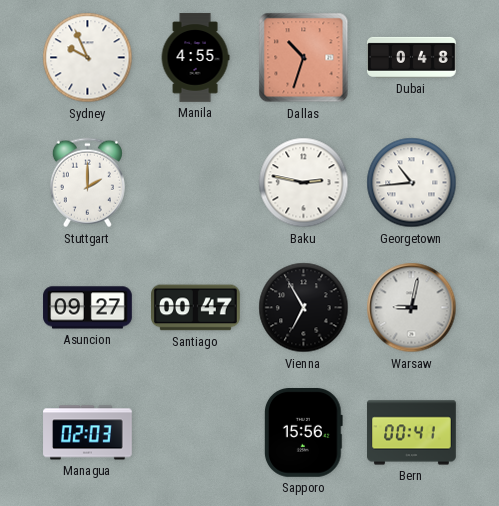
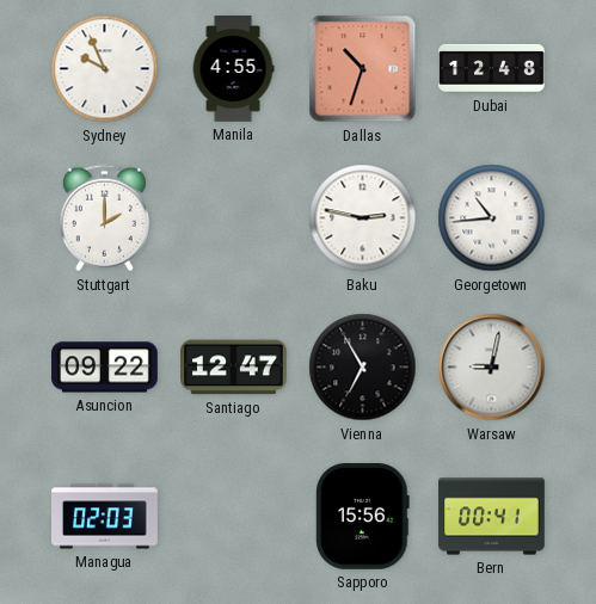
Dubai: 0:48 -> 12:48
Asuncion: 09:27 -> 09:22
Santiago: 00:47 -> 12:47
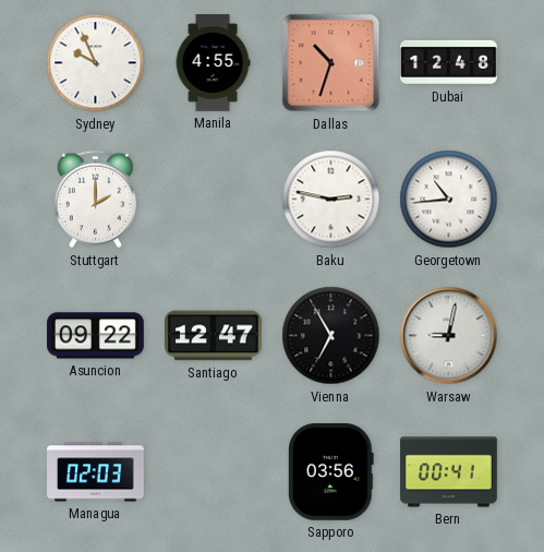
Sapporo: 15:56 -> 03:56
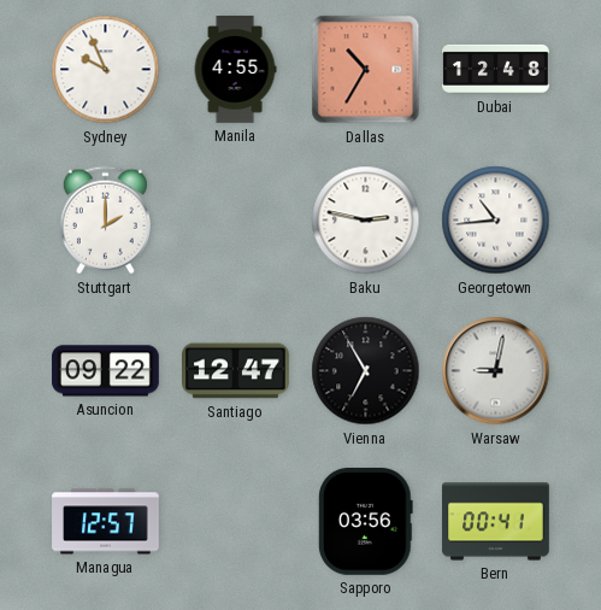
Dallas: 10:33 -> 10:35
Managua: 02:03 -> 12:57
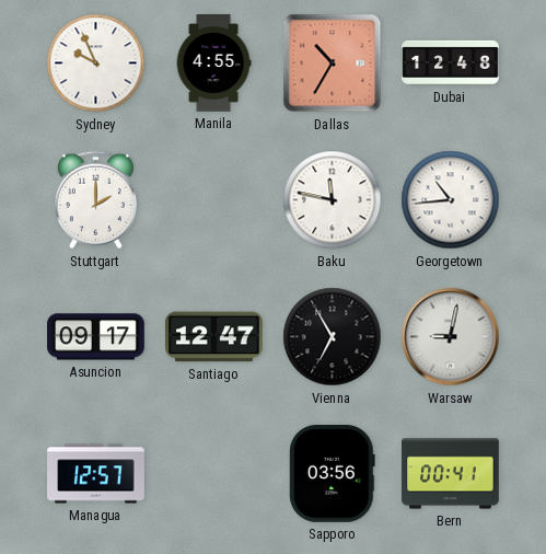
Baku: 2:47 -> 11:47
Asuncion: 09:22 -> 09:17
